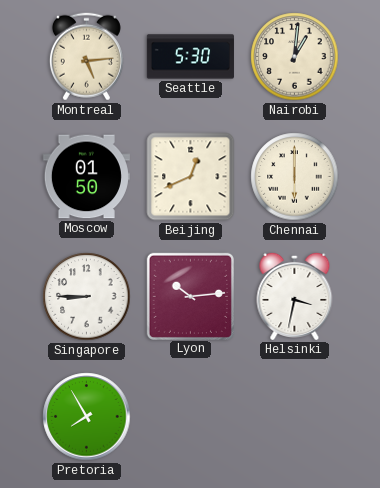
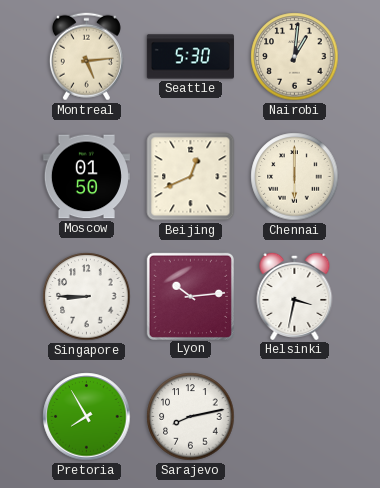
Sarajevo: none -> 8:13
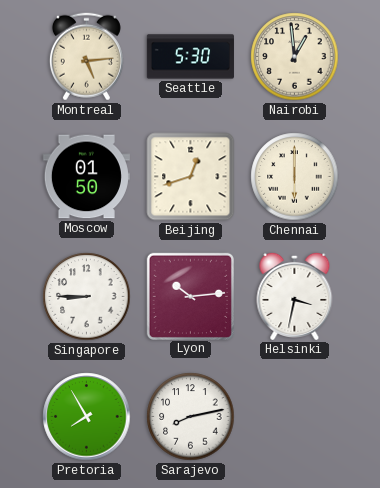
Nairobi: 1:01 -> 12:59
Beijing: 12:41 -> 12:42
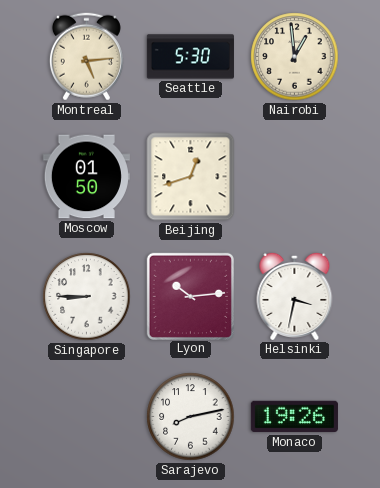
Chennai: 6:00 -> none
Pretoria: 7:55 -> none
Monaco: none -> 19:26
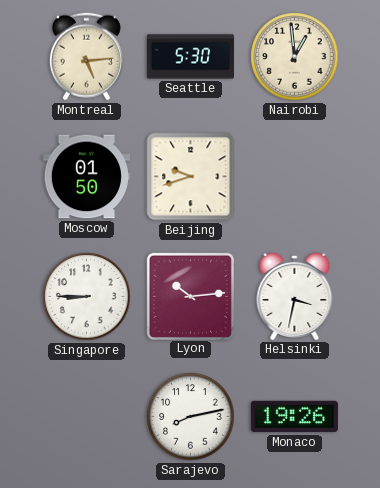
Beijing: 12:42 -> 9:42
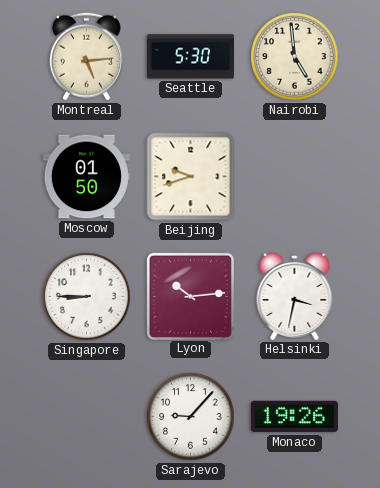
Nairobi: 12:59 -> 4:59
Sarajevo: 8:13 -> 9:07
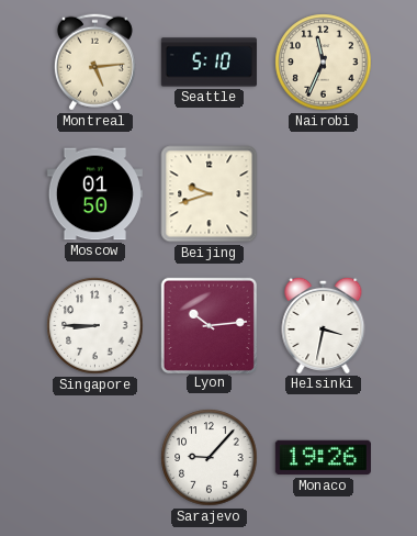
Seattle: 5:30 -> 5:10
Nairobi: 4:59 -> 11:34
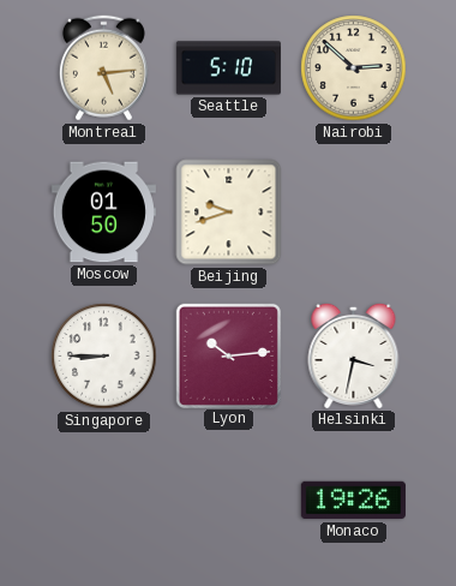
Nairobi: 11:34 -> 2:52
Sarajevo: 9:07 -> none
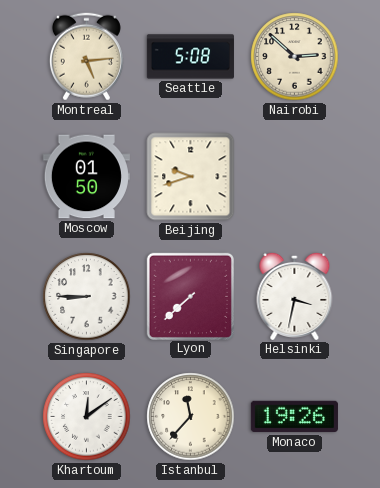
Seattle: 5:10 -> 5:08
Lyon: 10:14 -> 7:38
Khartoum: none -> 12:09
Istanbul: none -> 11:37
